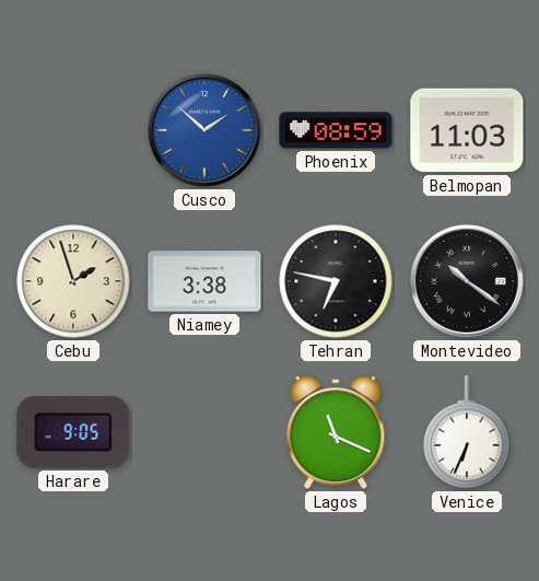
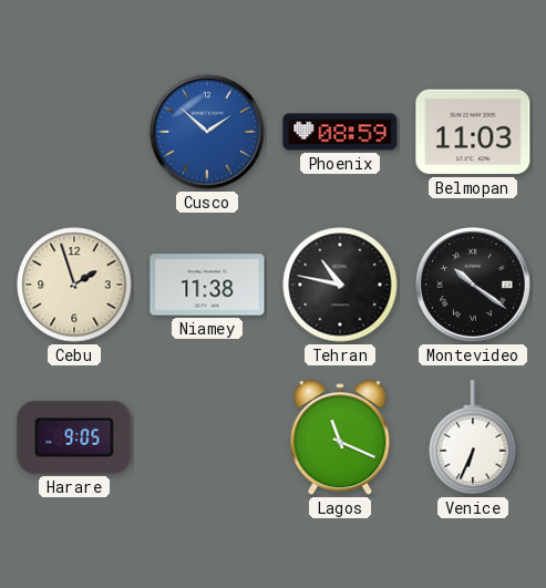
Niamey: 3:38 -> 11:38
Tehran: 6:47 -> 10:47
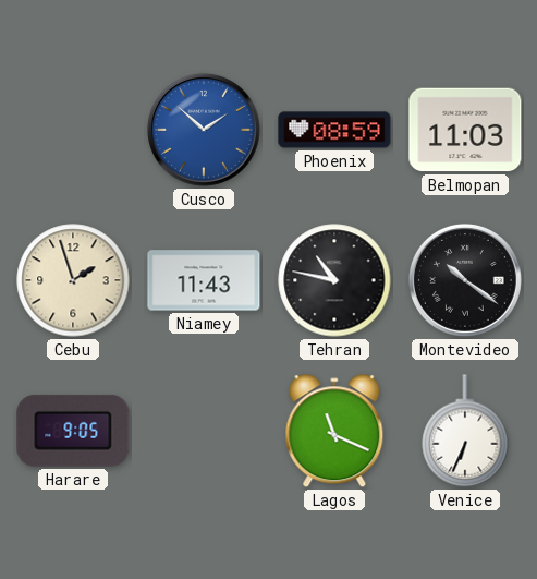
Niamey: 11:38 -> 11:43
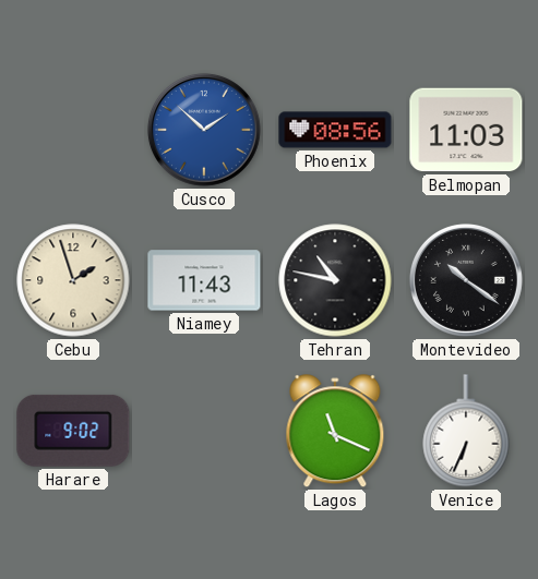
Phoenix: 08:59 -> 08:56
Harare: 9:05 -> 9:02
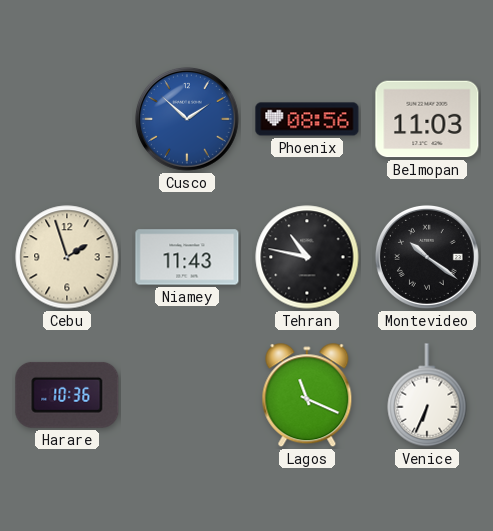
Harare: 9:02 -> 10:36
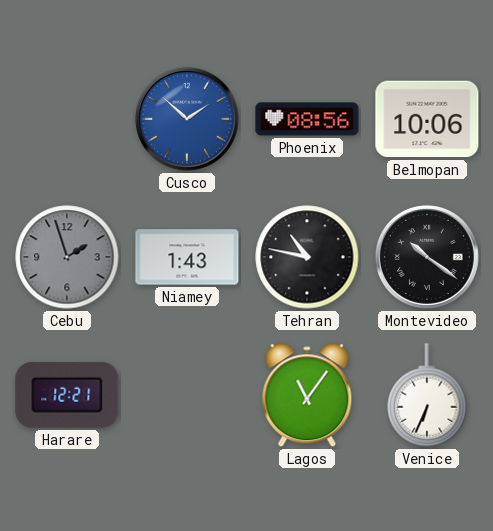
Belmopan: 11:03 -> 10:06
Cebu dial: cream -> grey
Niamey: 11:43 -> 1:43
Harare: 10:36 -> 12:21
Lagos: 11:19 -> 11:06
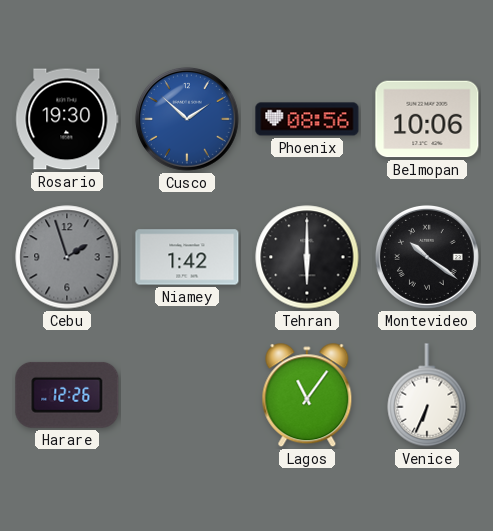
Rosario: none -> 19:30
Niamey: 1:43 -> 1:42
Tehran: 10:47 -> 6:00
Harare: 12:21 -> 12:26
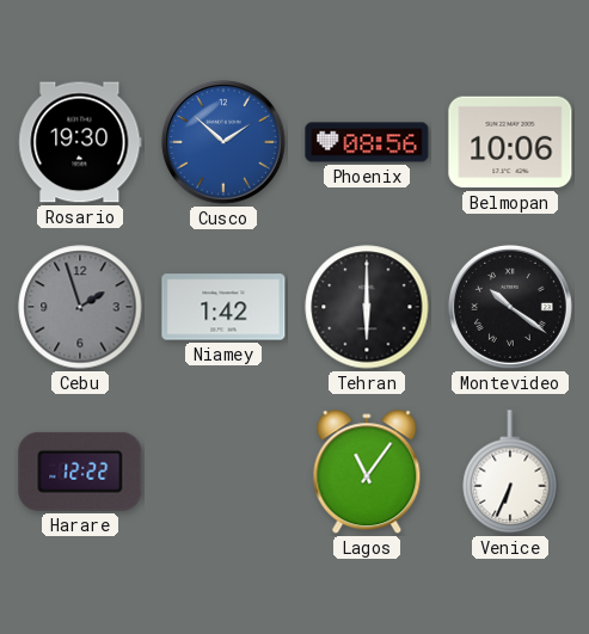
Harare: 12:26 -> 12:22
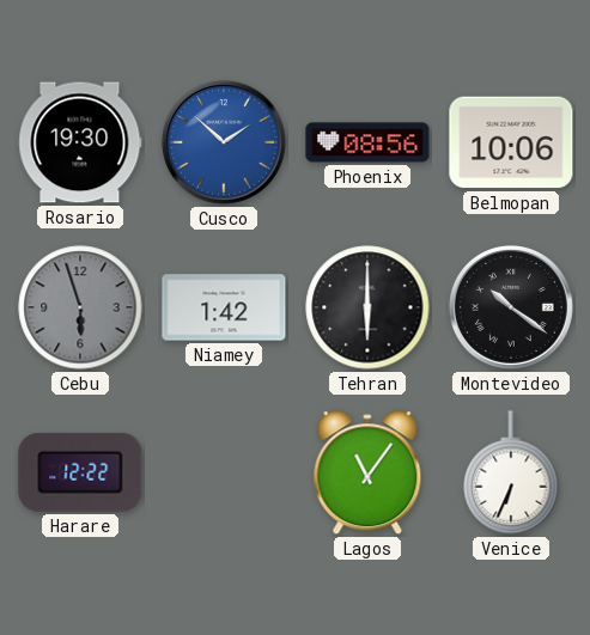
Cebu: 1:57 -> 5:57
